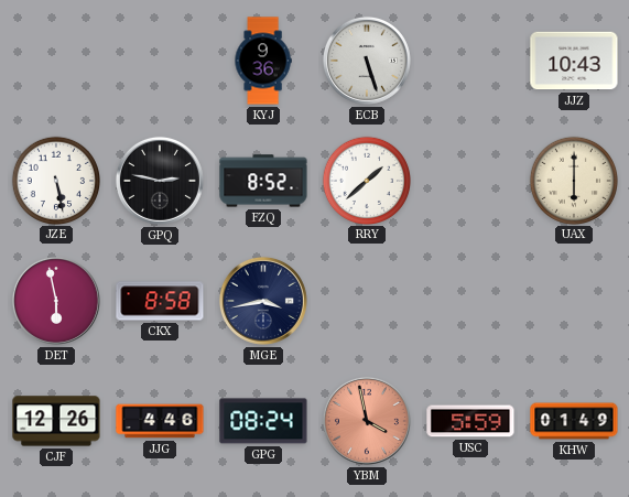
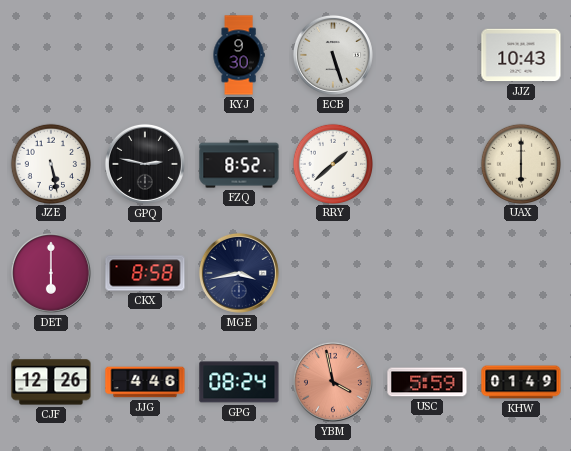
KYJ: 9:36 -> 9:30
DET: 5:58 -> 6:00
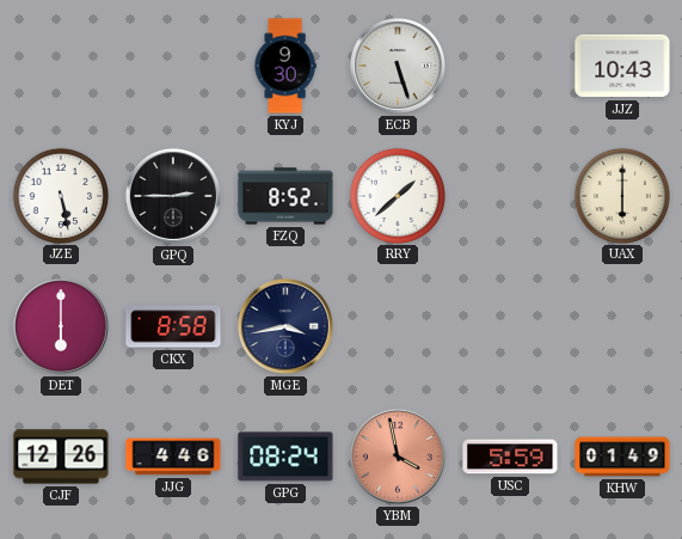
GPQ: 2:47 -> 2:45
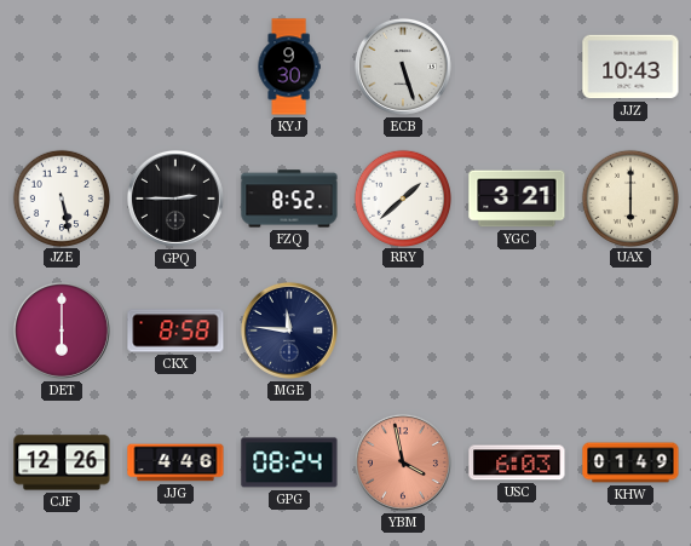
YGC: none -> 3:21
MGE: 3:43 -> 11:46
USC: 5:59 -> 6:03
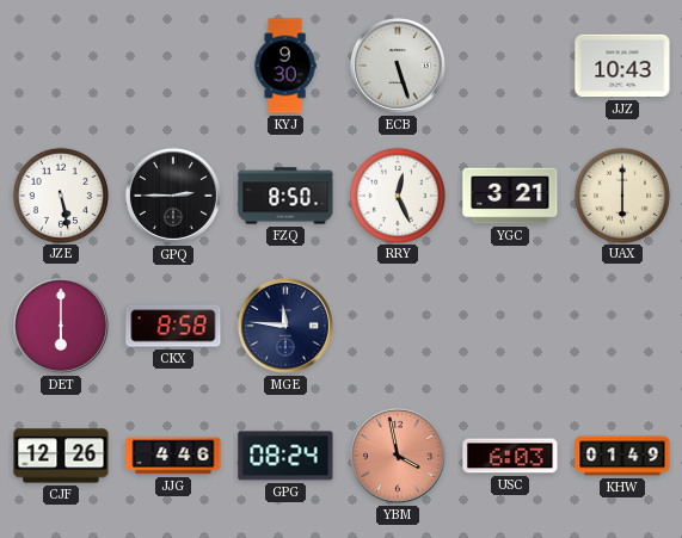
FZQ: 8:52 -> 8:50
RRY: 1:38 -> 12:26
